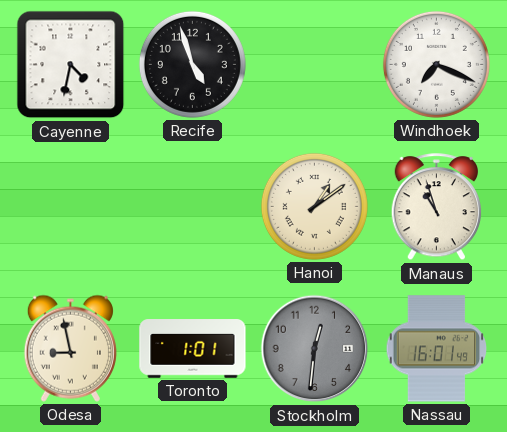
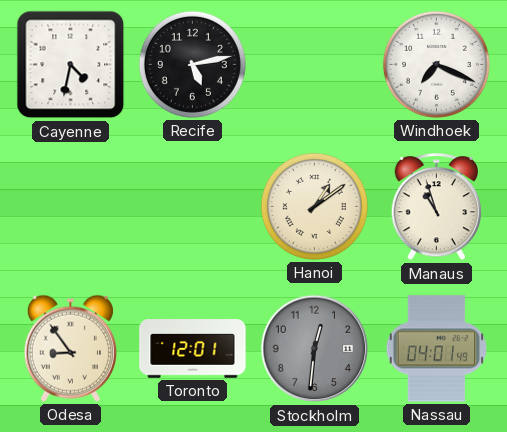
Recife: 4:57 -> 5:13
Odesa: 8:58 -> 8:54
Toronto: 1:01 -> 12:01
Nassau: 16:01 -> 04:01
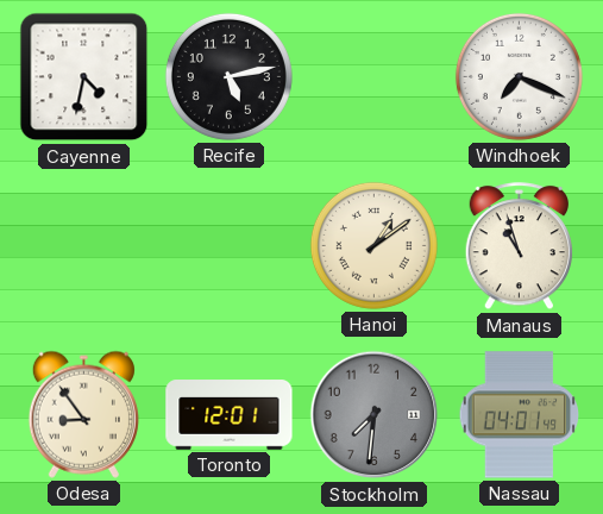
Stockholm: 12:31 -> 7:31
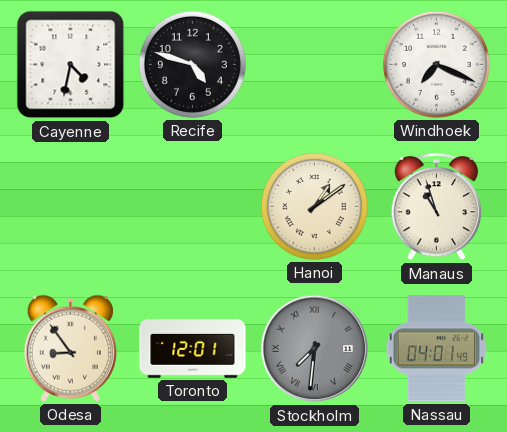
Recife: 5:13 -> 4:48
Stockholm numerals: Arabic -> Roman
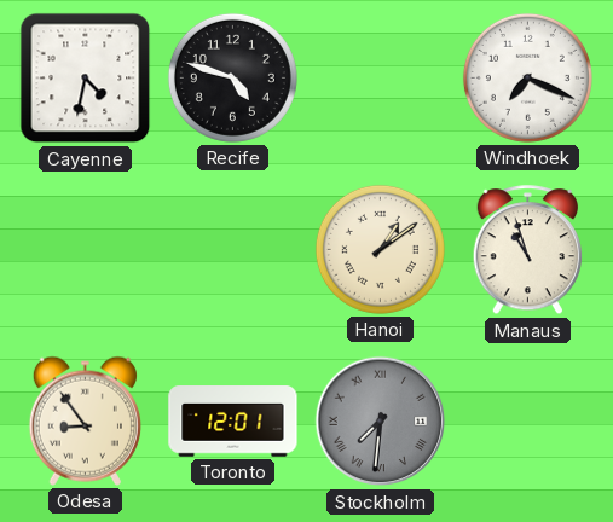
Nassau: 04:01 -> none
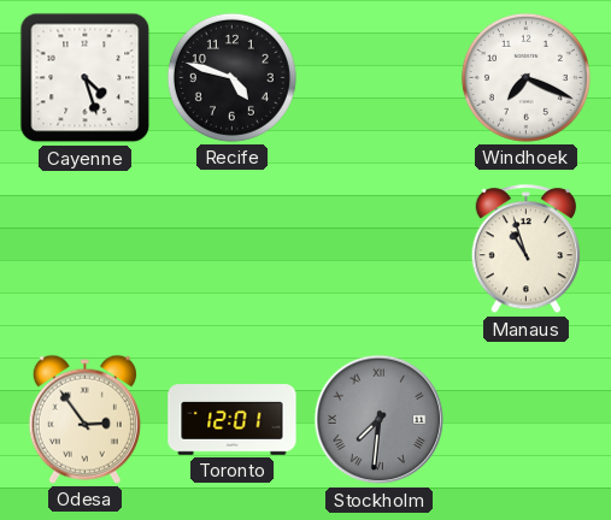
Cayenne: 4:32 -> 4:27
Hanoi: 1:09 -> none
Odesa: 8:54 -> 2:54
